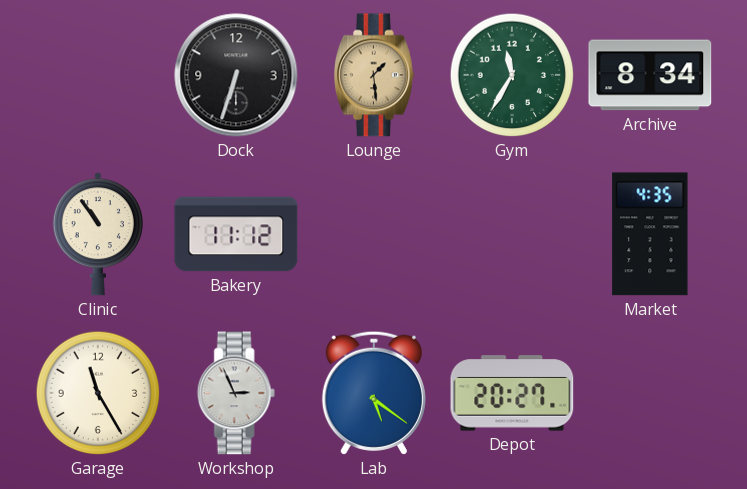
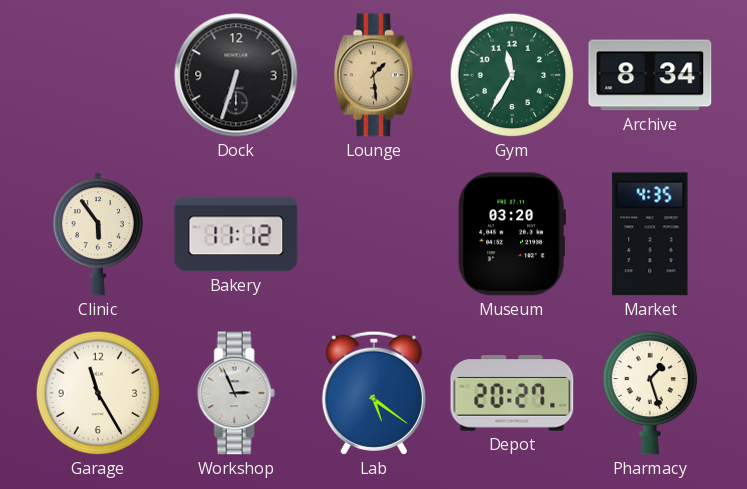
Clinic: 10:54 -> 5:54
Museum: none -> 03:20
Pharmacy: none -> 1:27
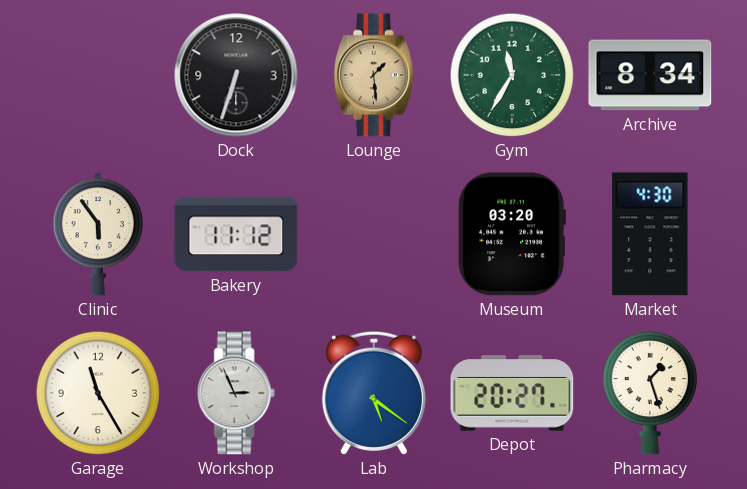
Market: 4:35 -> 4:30
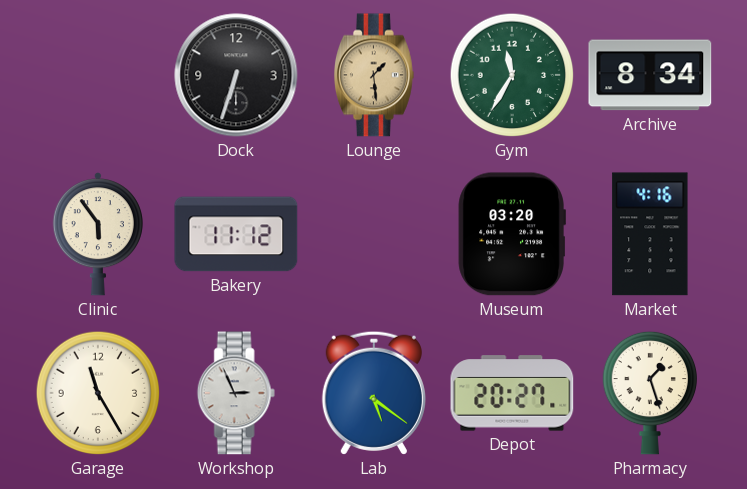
Market: 4:30 -> 4:16
